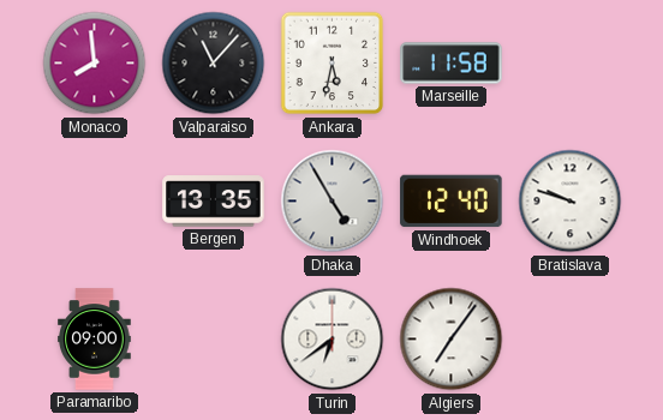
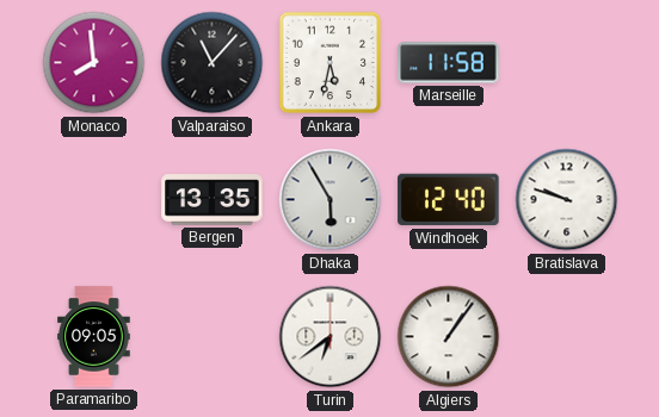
Dhaka: 4:55 -> 5:55
Paramaribo: 09:00 -> 09:05
Algiers: 7:06 -> 1:06
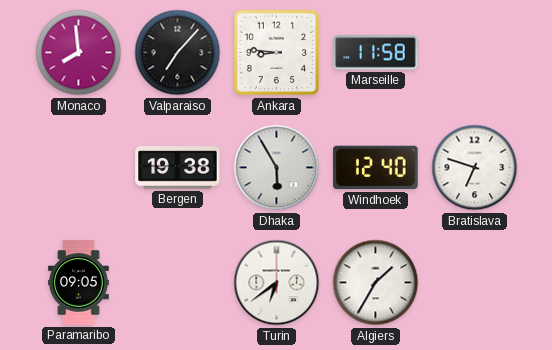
Valparaiso: 11:07 -> 7:07
Ankara: 5:32 -> 8:46
Bergen: 13:35 -> 19:38
Bratislava: 9:48 -> 6:48
Algiers: 1:06 -> 1:35
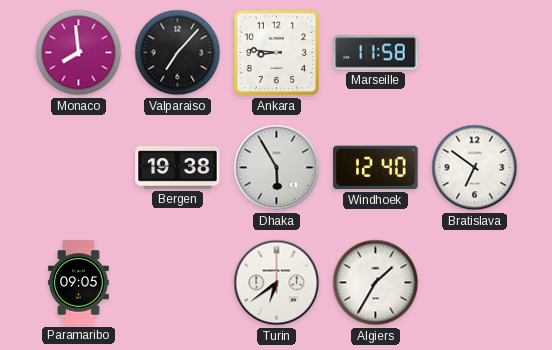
Bratislava: 6:48 -> 6:51
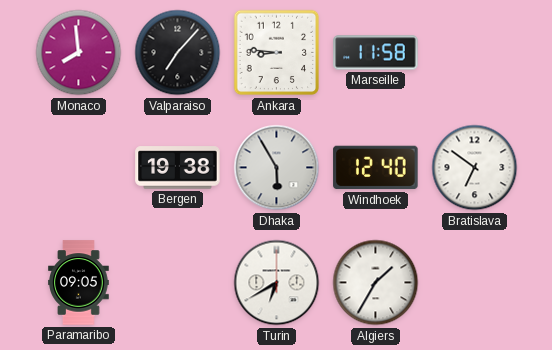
Turin: 6:39 -> 6:40
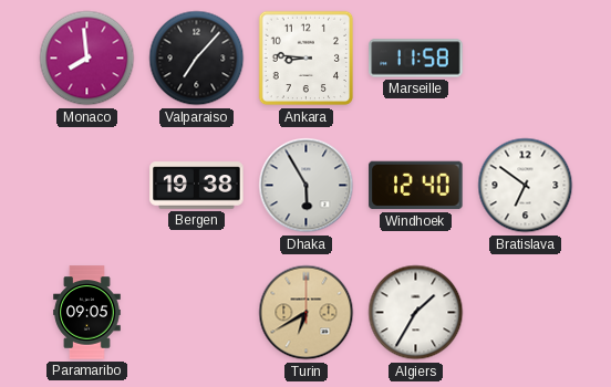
Turin dial: white -> champagne
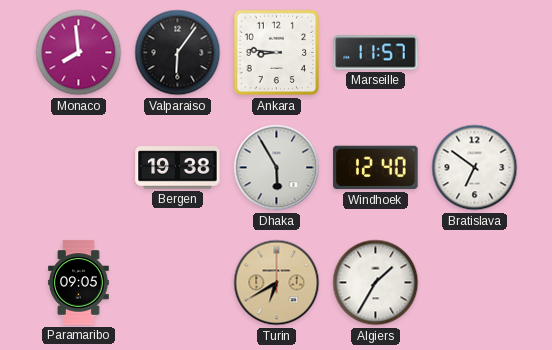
Valparaiso: 7:07 -> 6:06
Marseille: 11:58 -> 11:57
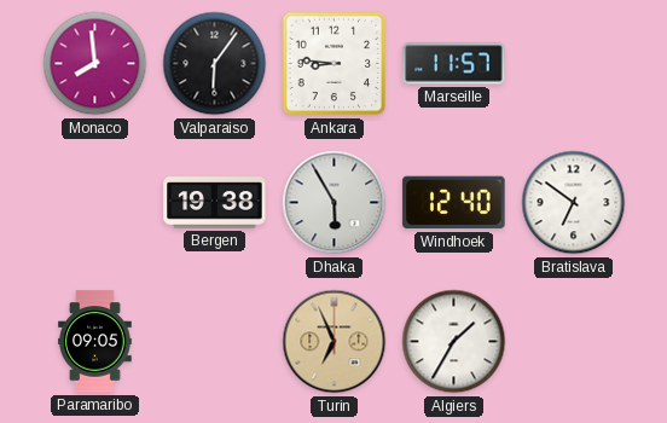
Turin: 6:40 -> 6:56
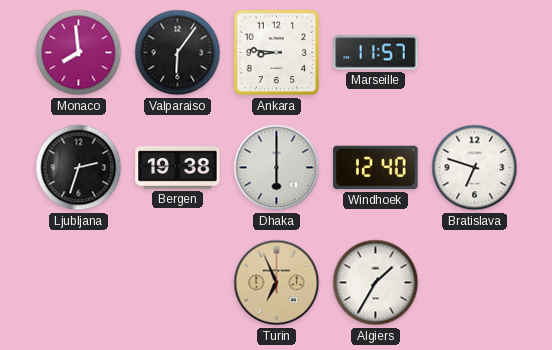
Ljubljana: none -> 2:33
Dhaka: 5:55 -> 6:00
Bratislava: 6:51 -> 6:48
Paramaribo: 09:05 -> none
